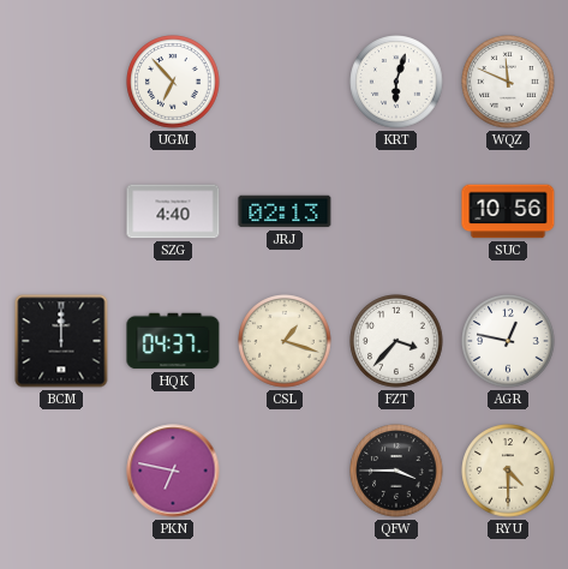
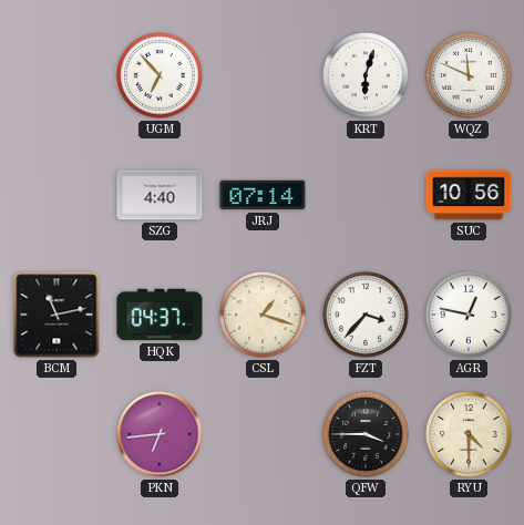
JRJ: 02:13 -> 07:14
BCM: 12:00 -> 11:13
PKN: 6:47 -> 6:44
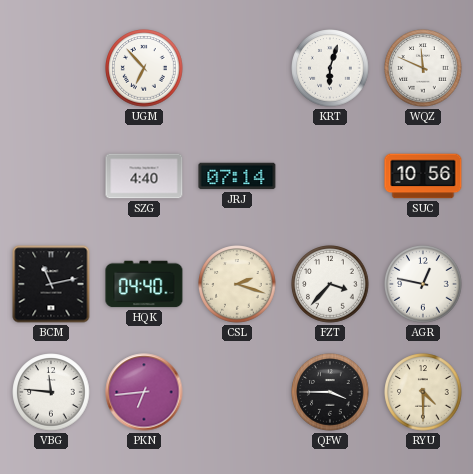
HQK: 04:37 -> 04:40
CSL: 1:18 -> 2:18
VBG: none -> 11:46
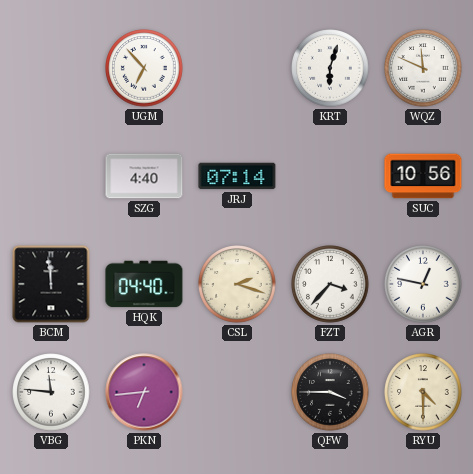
BCM: 11:13 -> 11:59
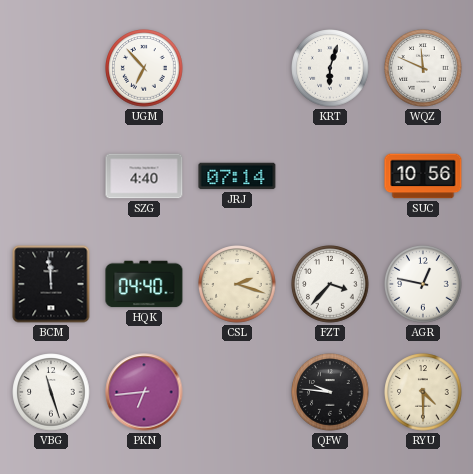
VBG: 11:46 -> 11:27
QFW: 3:45 -> 9:46
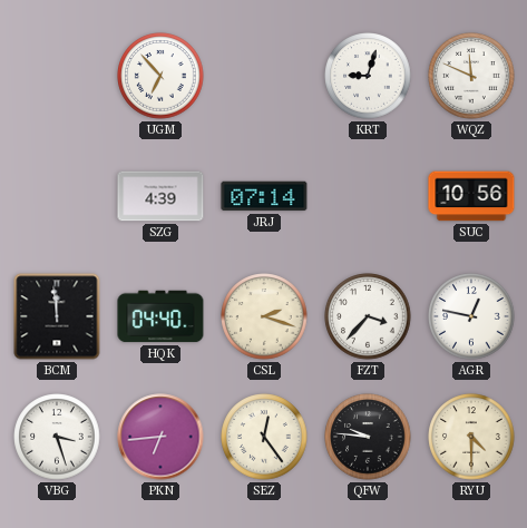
KRT: 6:03 -> 9:03
SZG: 4:40 -> 4:39
VBG: 11:27 -> 3:27
SEZ: none -> 12:24
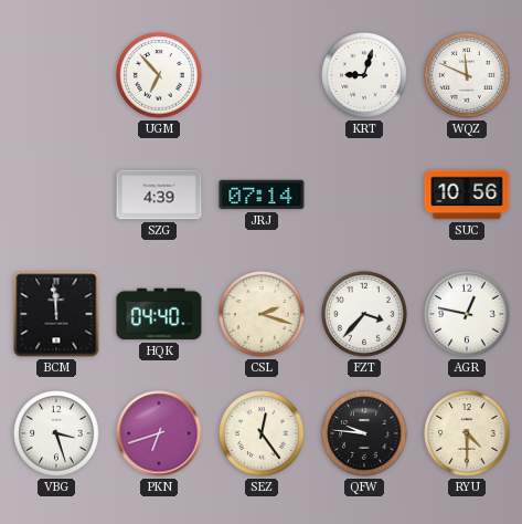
PKN: 6:44 -> 6:42
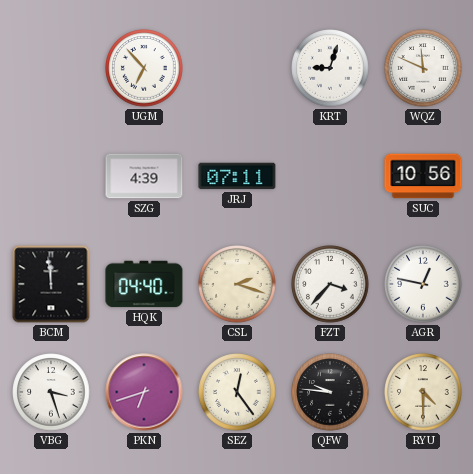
JRJ: 07:14 -> 07:11
